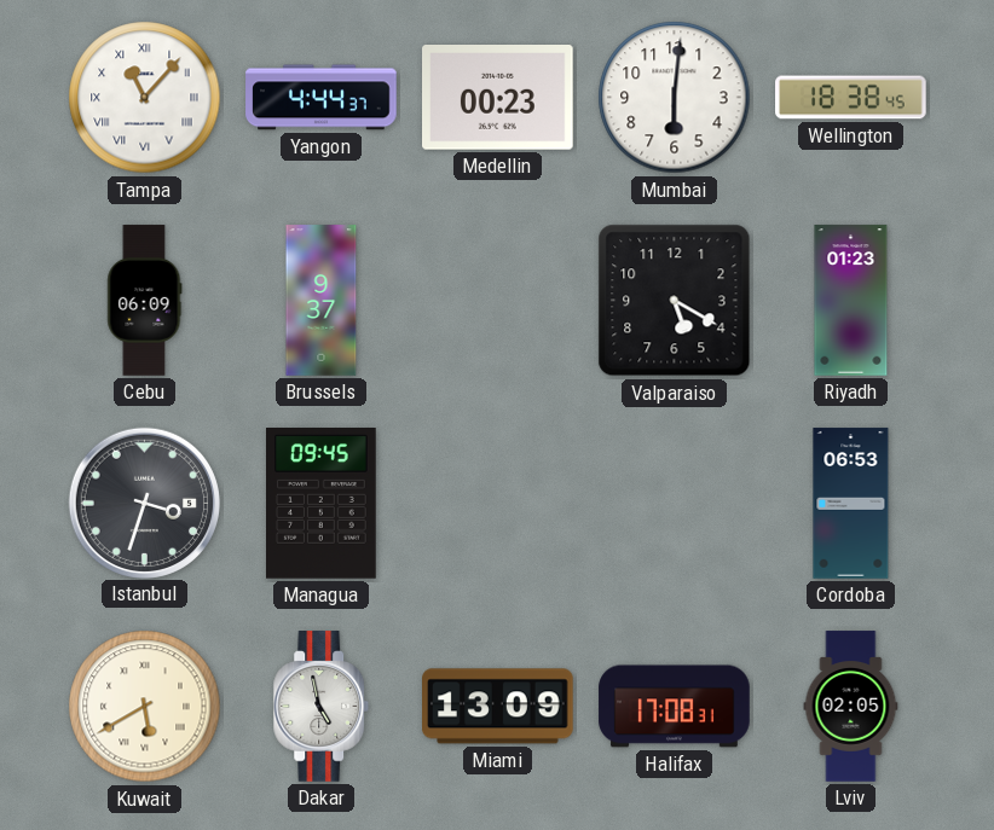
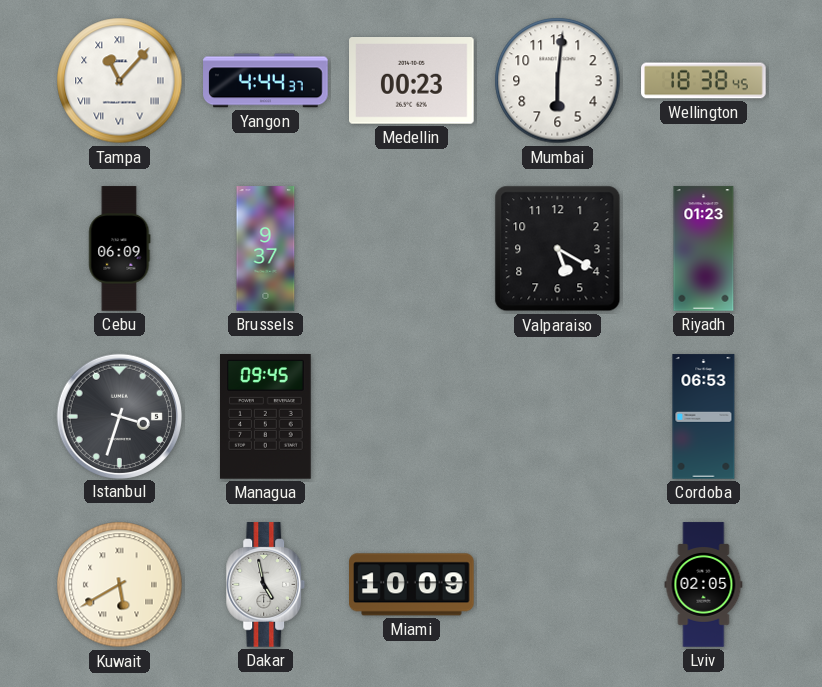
Miami: 13:09 -> 10:09
Halifax: 17:08 -> none
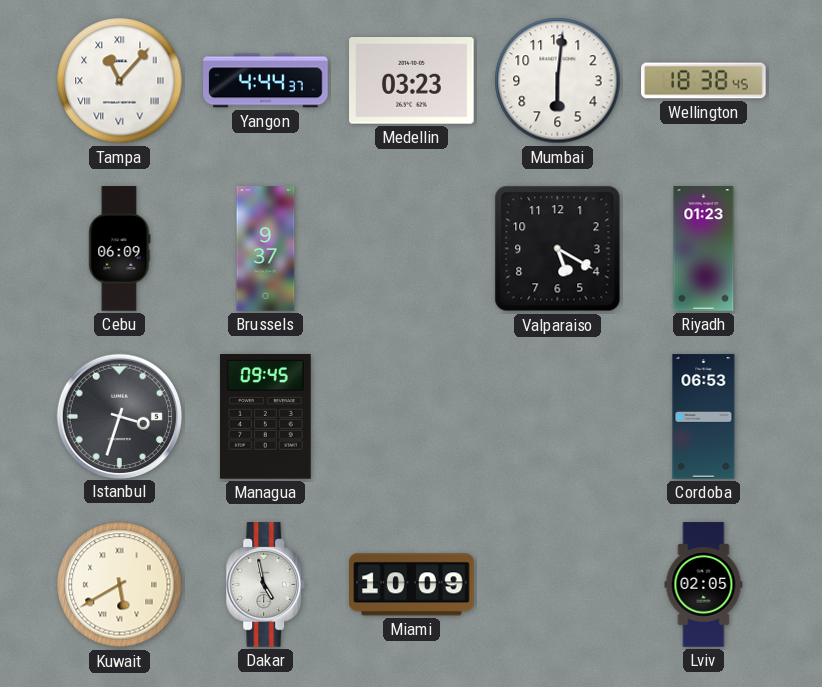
Medellin: 00:23 -> 03:23
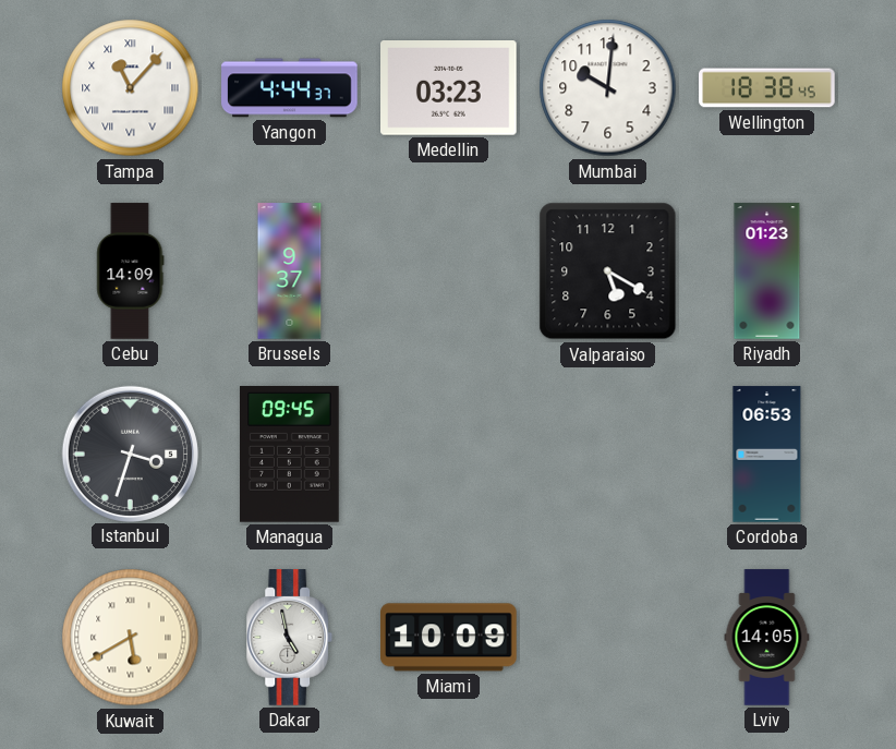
Mumbai: 6:01 -> 10:01
Cebu: 06:09 -> 14:09
Lviv: 02:05 -> 14:05
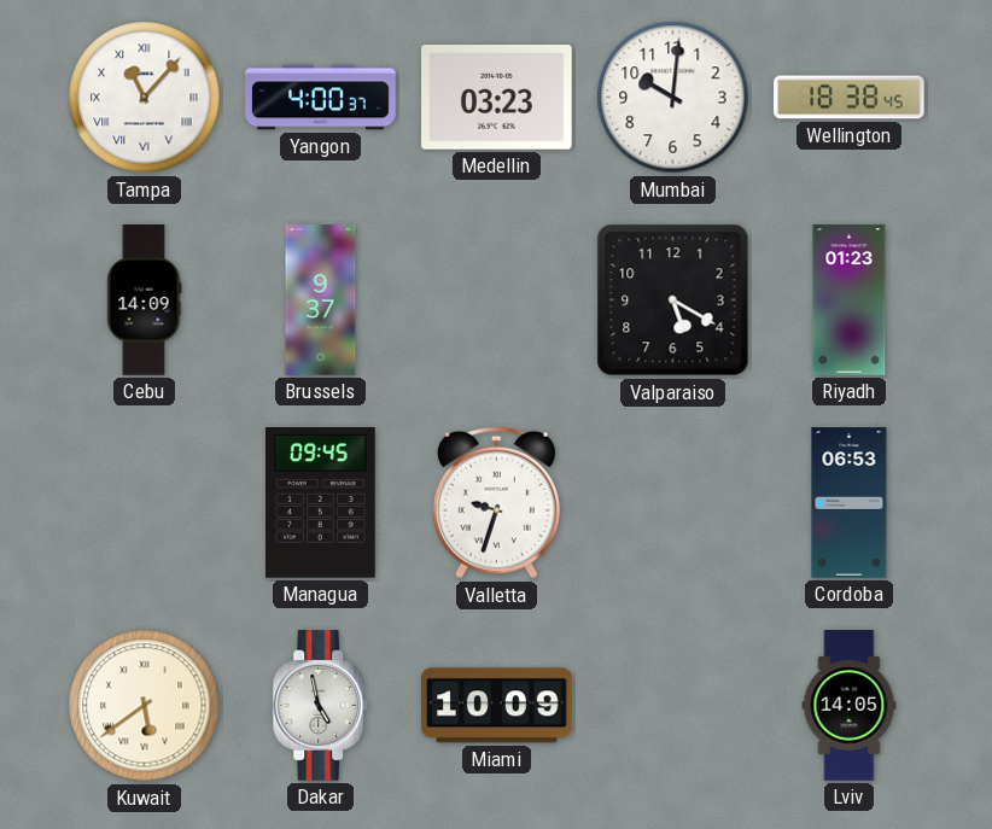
Yangon: 4:44 -> 4:00
Istanbul: 3:33 -> none
Valletta: none -> 9:33
Kuwait: 5:40 -> 5:39
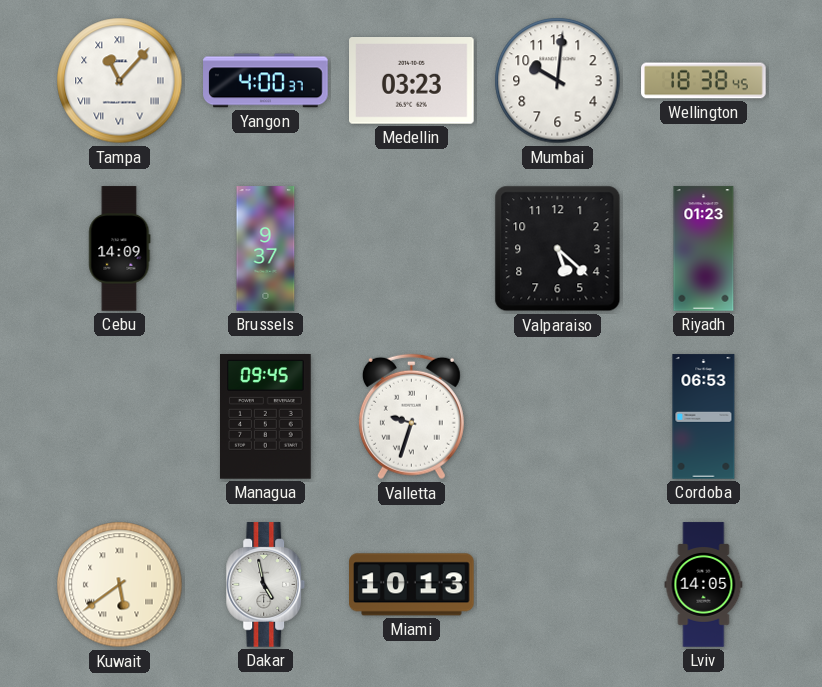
Valparaiso: 5:20 -> 5:22
Miami: 10:09 -> 10:13
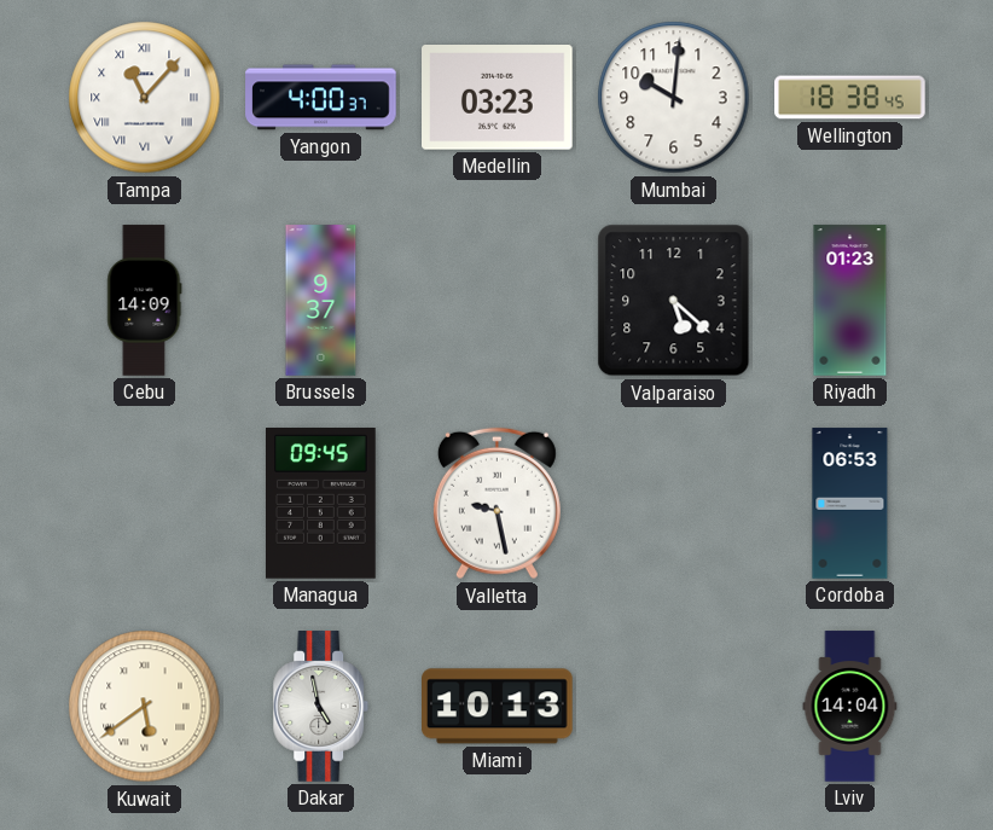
Valletta: 9:33 -> 9:28
Lviv: 14:05 -> 14:04
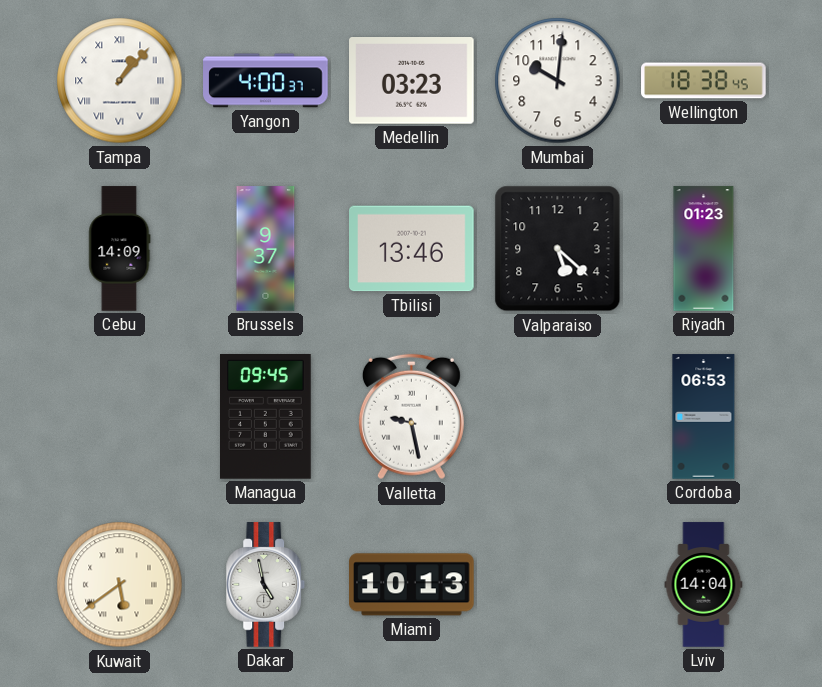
Tampa: 11:07 -> 1:07
Tbilisi: none -> 13:46
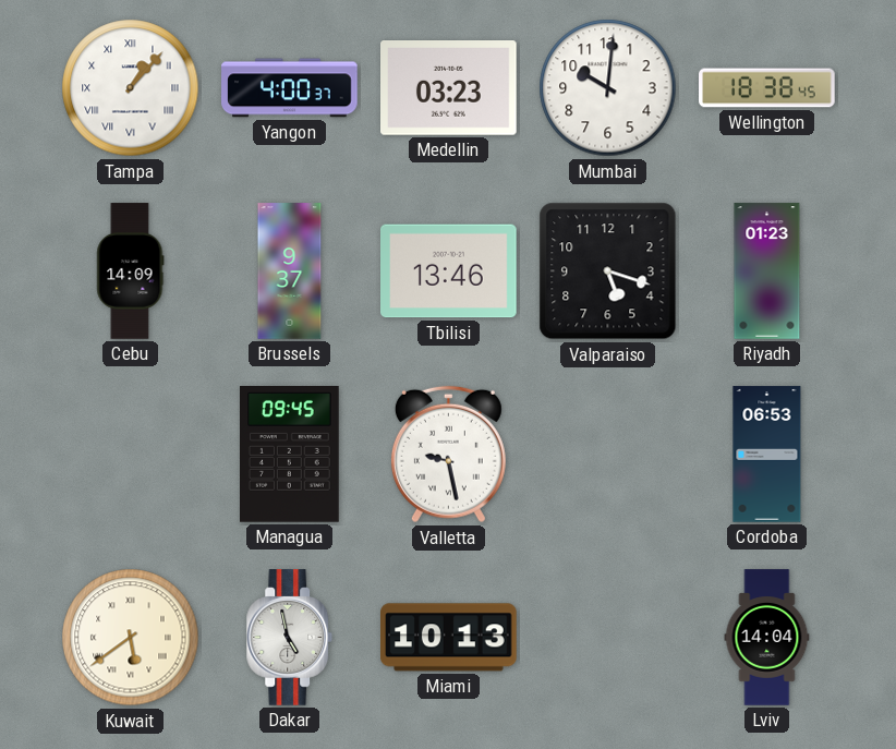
Valparaiso: 5:22 -> 5:18
